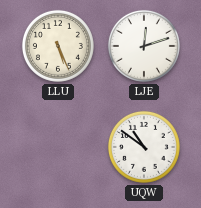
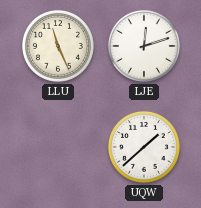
LLU: 5:26 -> 11:26
UQW: 10:51 -> 1:38
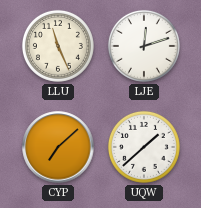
CYP: none -> 7:08
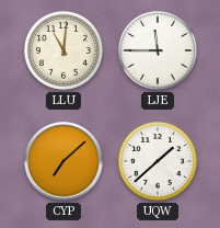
LLU: 11:26 -> 11:01
LJE: 12:12 -> 11:45
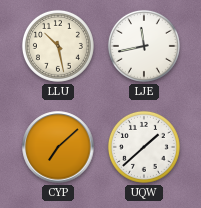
LLU: 11:01 -> 10:28
LJE: 11:45 -> 11:43
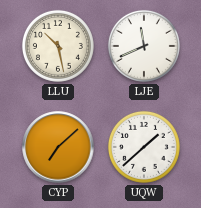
LJE: 11:43 -> 11:41
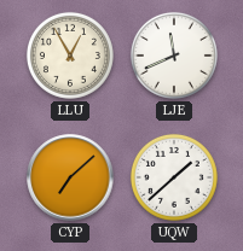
LLU: 10:28 -> 12:55
